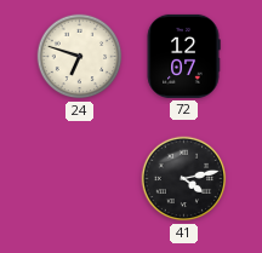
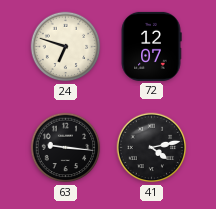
63: none -> 9:16
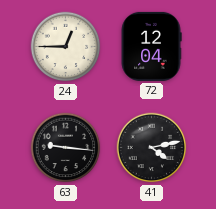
24: 6:48 -> 12:45
72: 12:07 -> 12:04
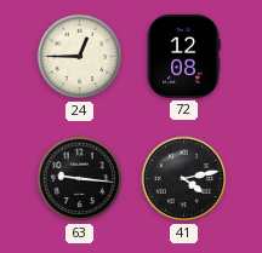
72: 12:04 -> 12:08
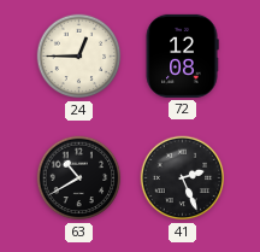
63: 9:16 -> 10:40
41: 4:13 -> 2:26
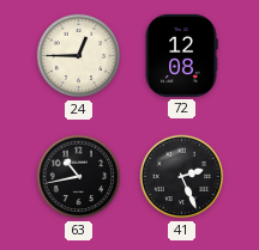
63: 10:40 -> 10:43
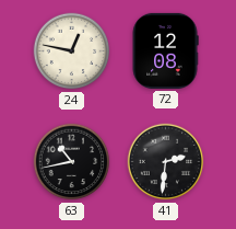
24: 12:45 -> 12:47
41: 2:26 -> 2:31
